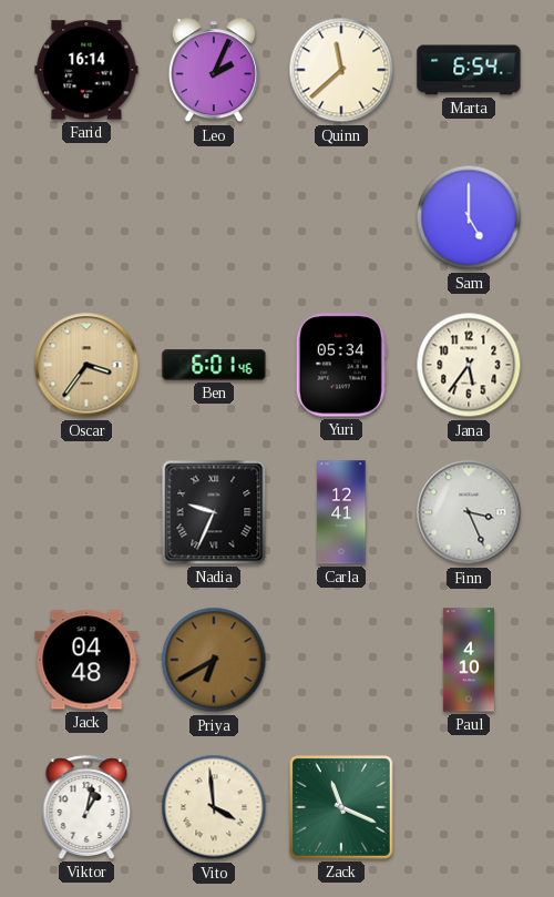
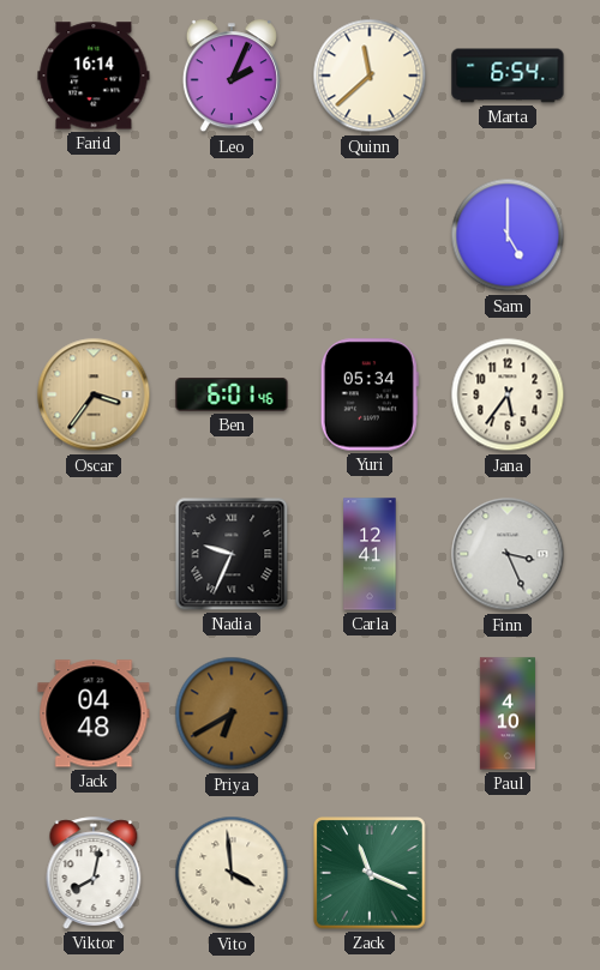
Viktor: 1:02 -> 8:02
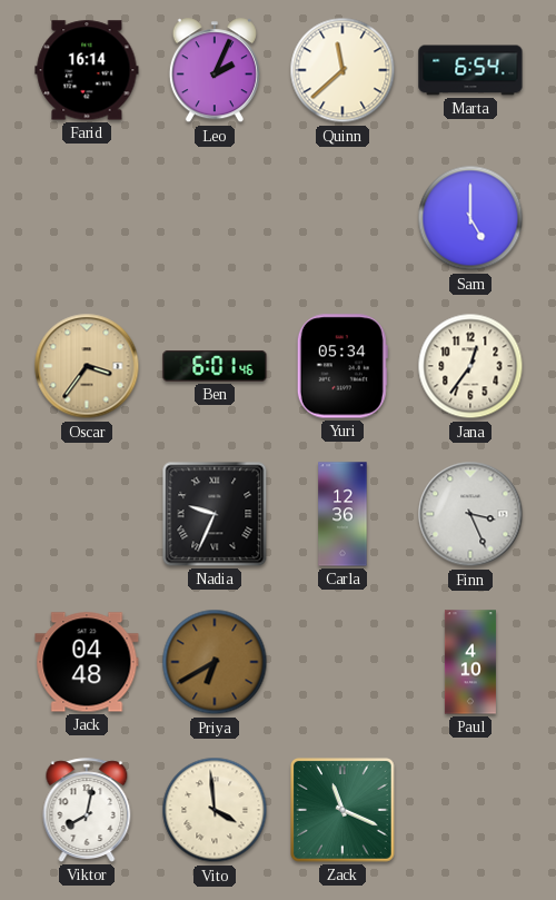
Jana: 5:36 -> 12:36
Carla: 12:41 -> 12:36
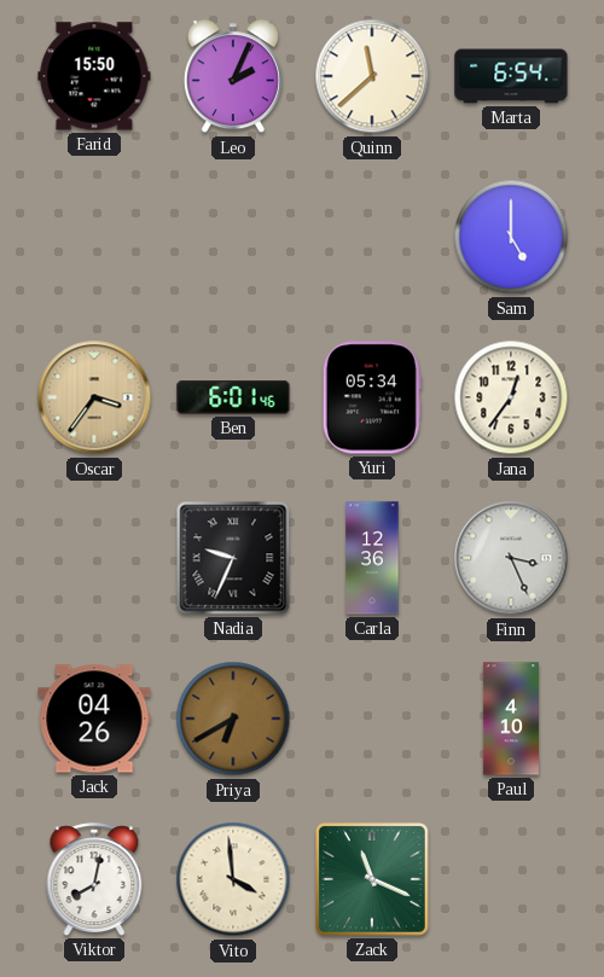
Farid: 16:14 -> 15:50
Jack: 04:48 -> 04:26
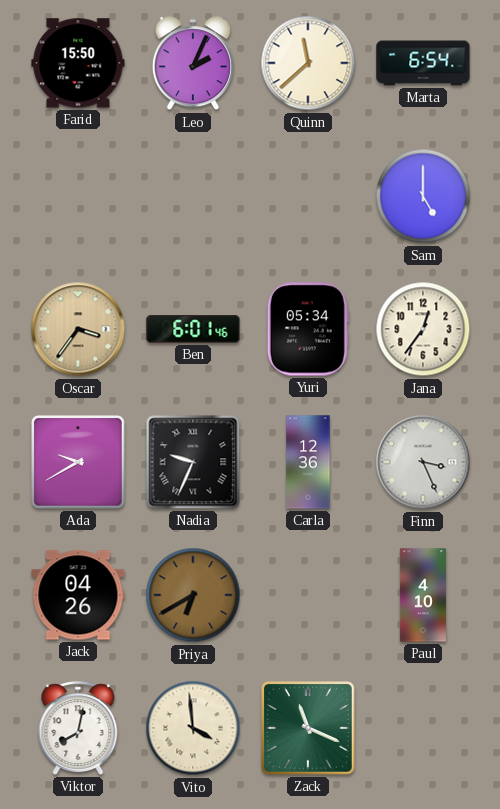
Ada: none -> 9:40
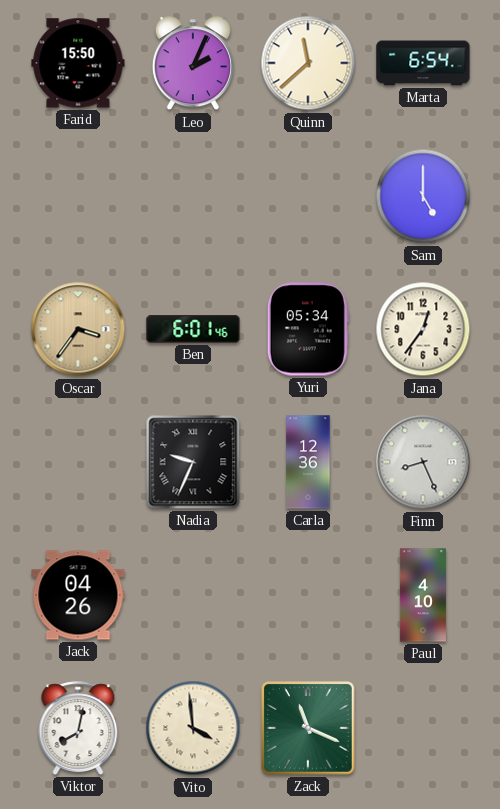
Ada: 9:40 -> none
Finn: 3:26 -> 8:26
Priya: 6:40 -> none
